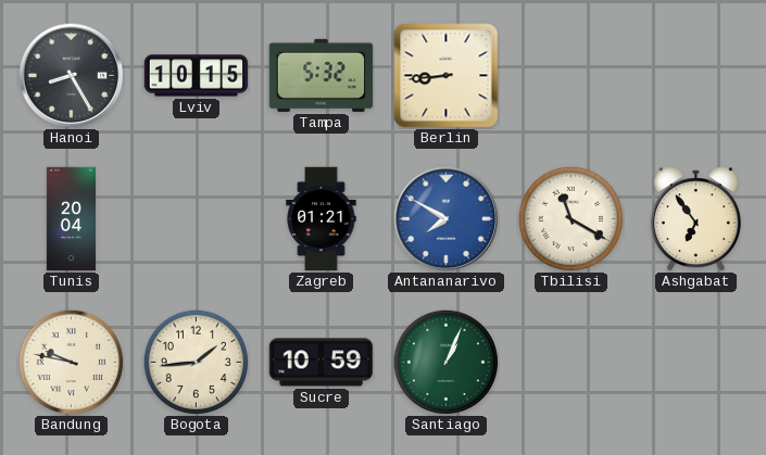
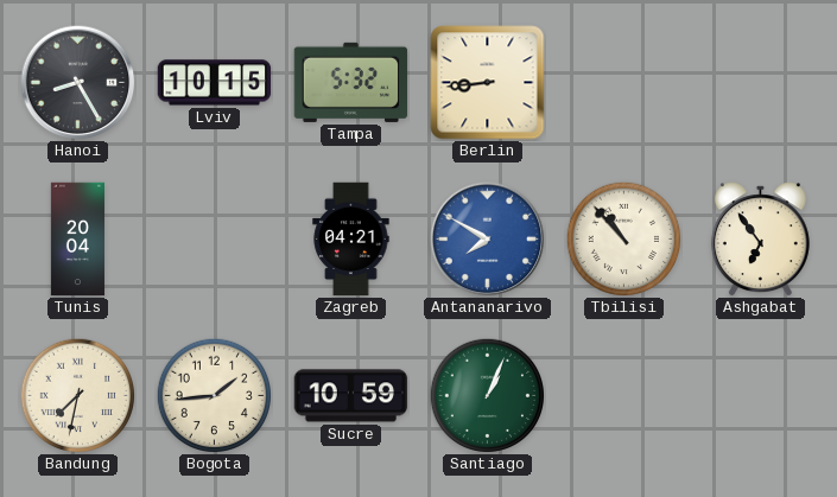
Zagreb: 01:21 -> 04:21
Tbilisi: 11:20 -> 10:53
Bandung: 9:47 -> 7:32
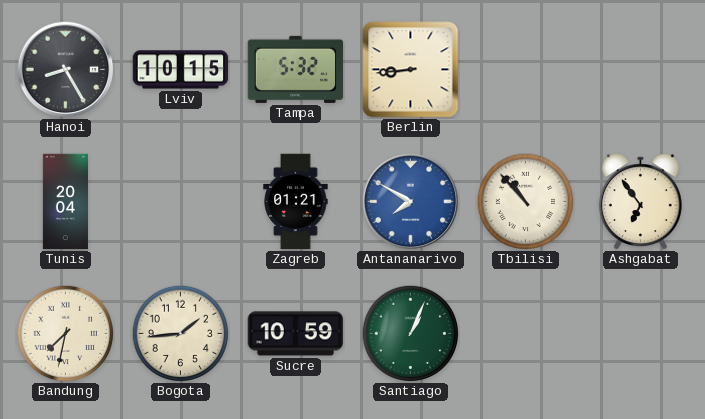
Zagreb: 04:21 -> 01:21
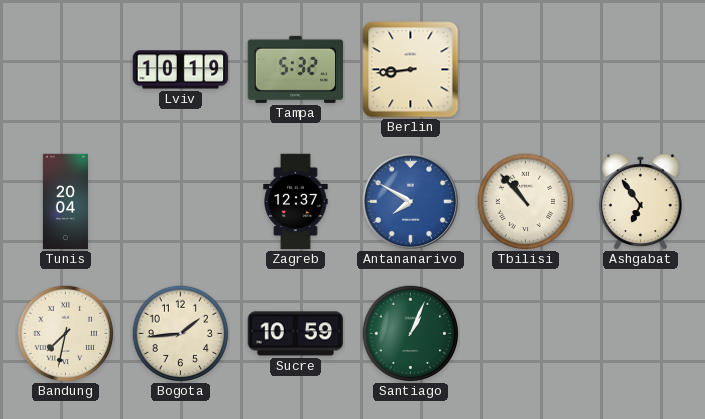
Hanoi: 8:25 -> none
Lviv: 10:15 -> 10:19
Zagreb: 01:21 -> 12:37
